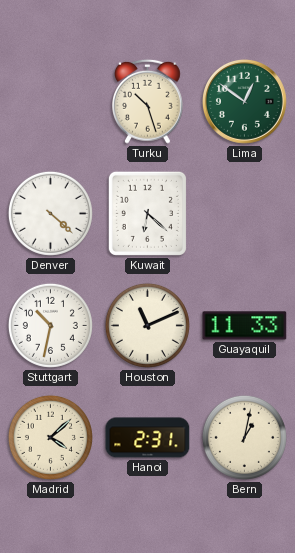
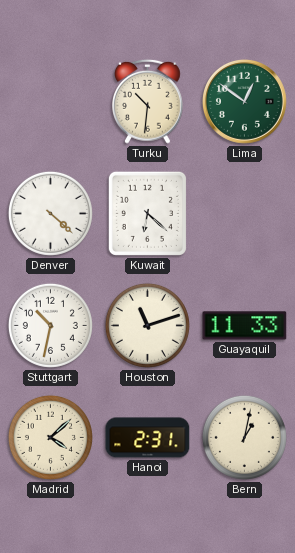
Turku: 10:27 -> 10:31
Houston: 11:11 -> 11:12
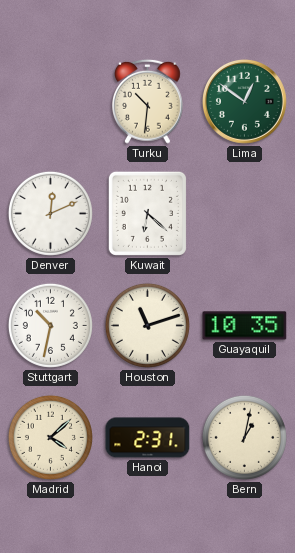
Denver: 4:22 -> 12:11
Guayaquil: 11:33 -> 10:35
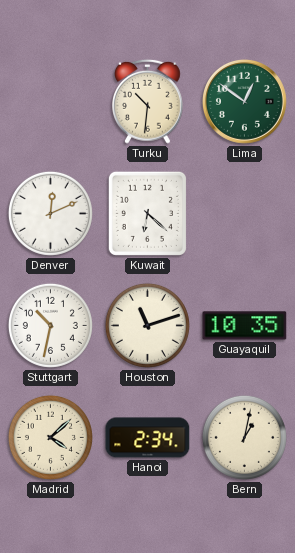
Hanoi: 2:31 -> 2:34
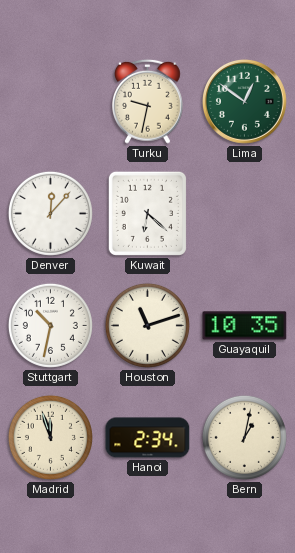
Turku: 10:31 -> 9:32
Denver: 12:11 -> 12:07
Madrid: 4:08 -> 11:57
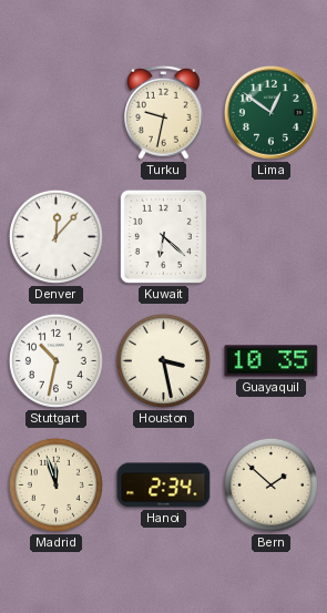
Houston: 11:12 -> 3:28
Bern: 1:02 -> 1:52
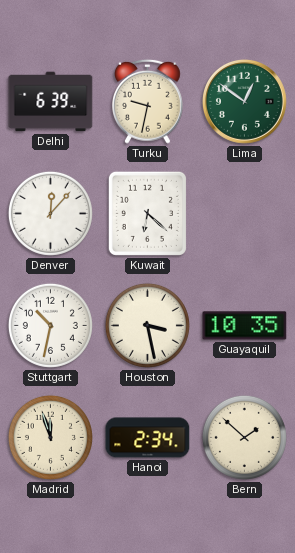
Delhi: none -> 6:39
